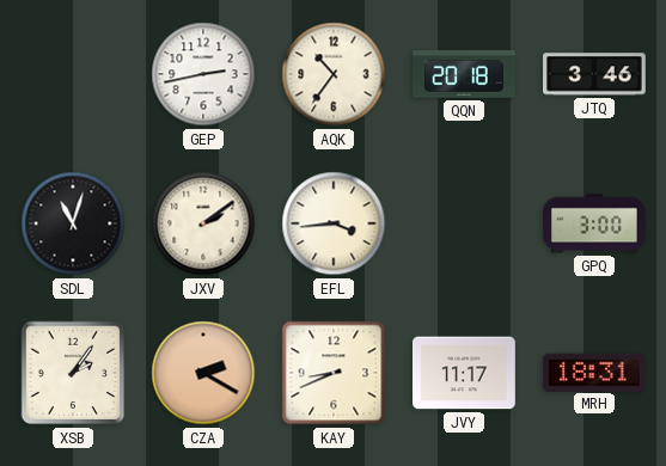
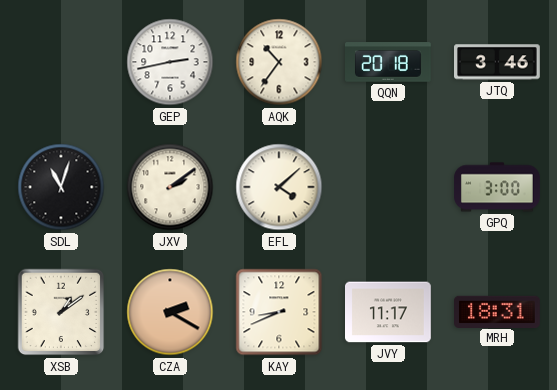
EFL: 3:44 -> 4:08
XSB: 2:06 -> 1:09
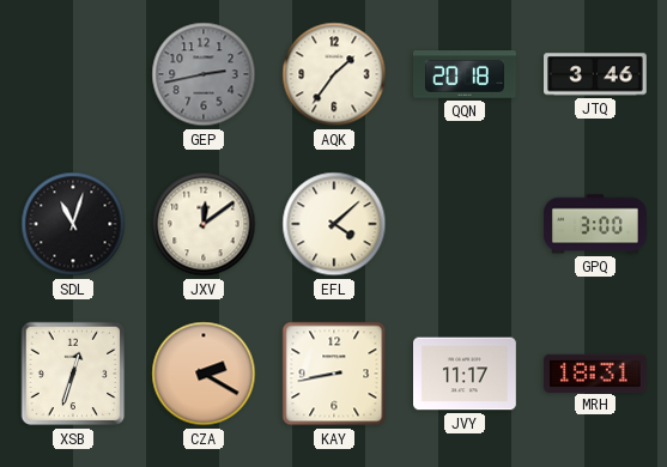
GEP dial: white -> grey
AQK: 10:36 -> 1:36
JXV: 2:09 -> 12:09
XSB: 1:09 -> 12:33
KAY: 8:41 -> 8:43
